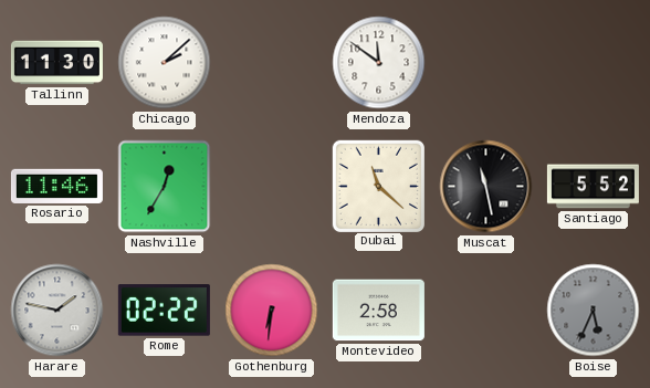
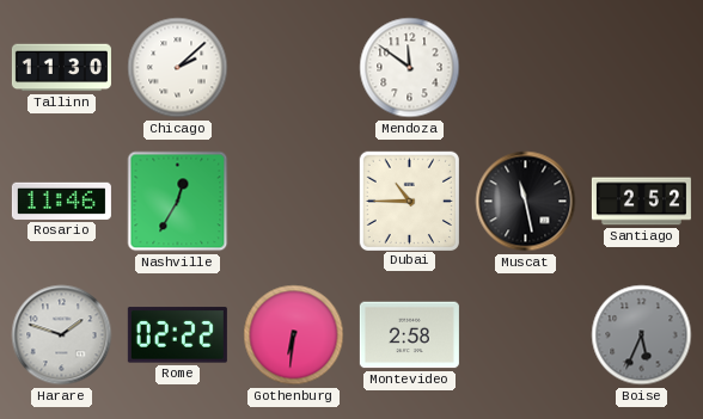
Dubai: 11:22 -> 10:45
Santiago: 5:52 -> 2:52
Harare: 1:47 -> 1:48
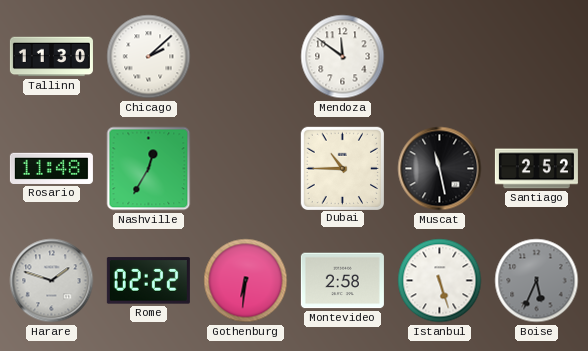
Rosario: 11:46 -> 11:48
Istanbul: none -> 5:27
